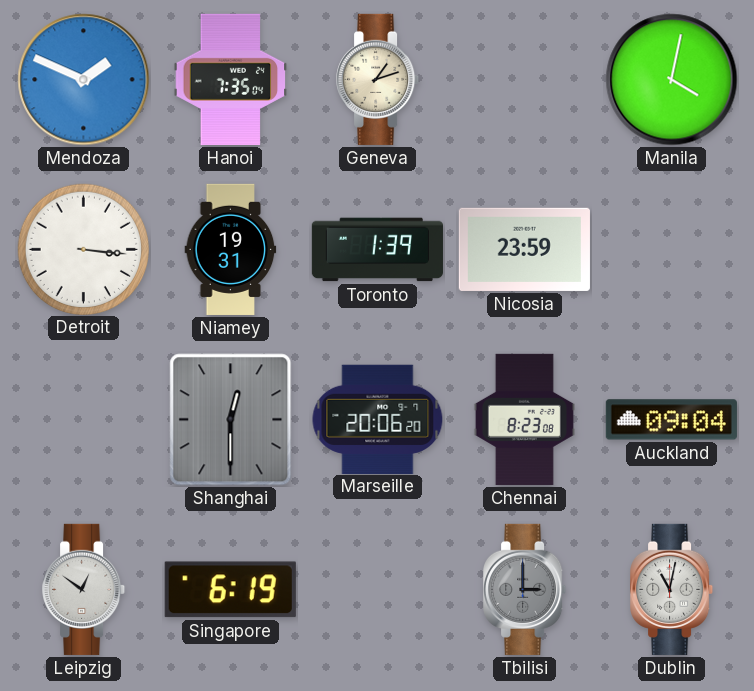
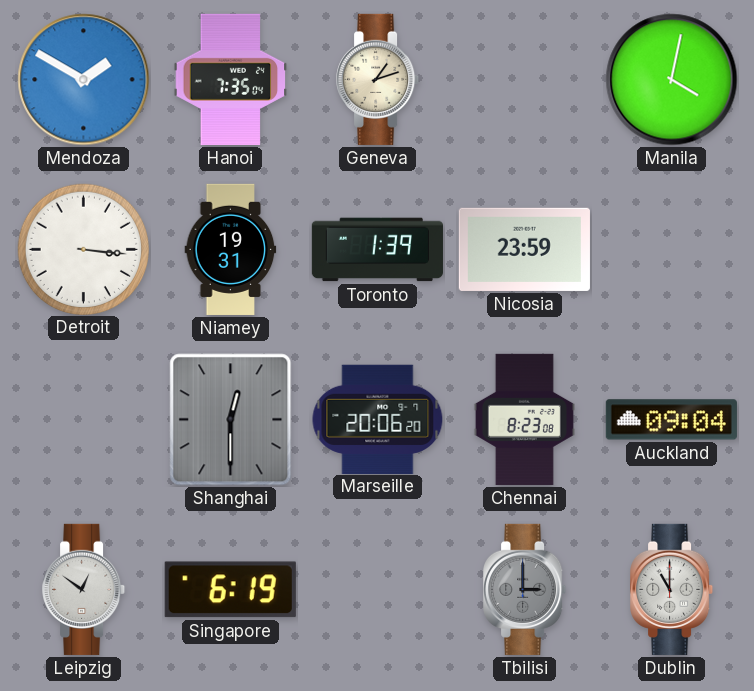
Mendoza: 1:49 -> 1:50
Dublin: 11:02 -> 11:00
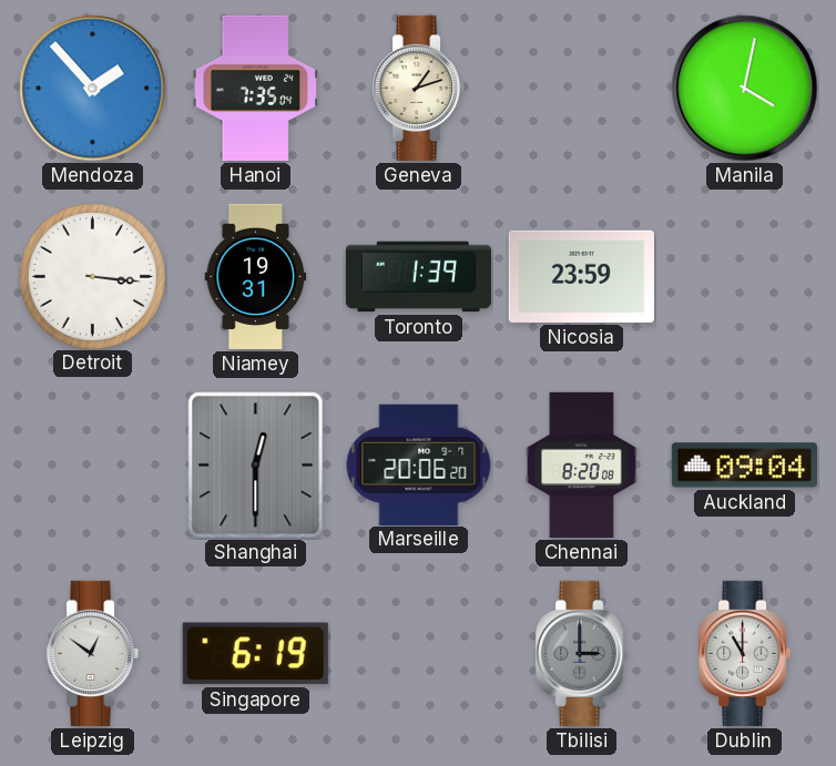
Mendoza: 1:50 -> 1:53
Chennai: 8:23 -> 8:20
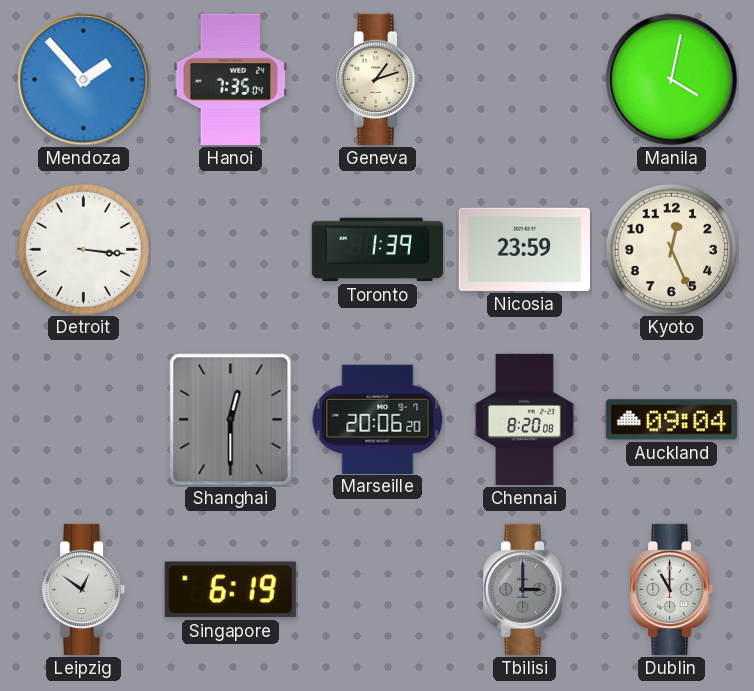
Niamey: 19:31 -> none
Kyoto: none -> 12:26
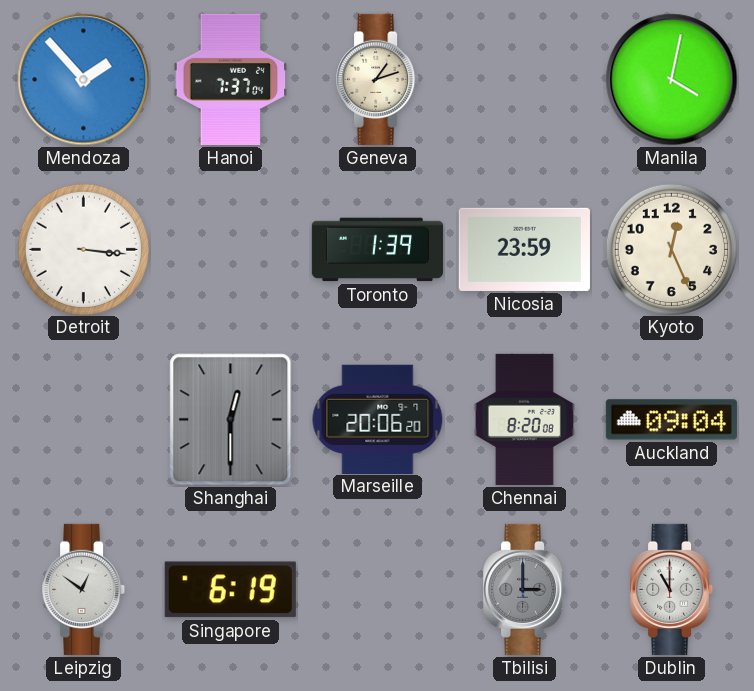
Hanoi: 7:35 -> 7:37
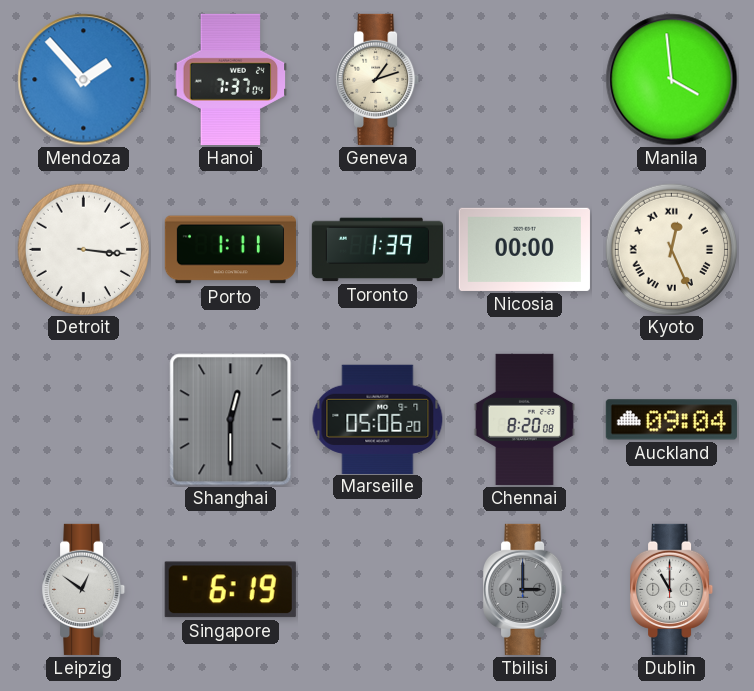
Manila: 4:02 -> 3:59
Porto: none -> 1:11
Nicosia: 23:59 -> 00:00
Kyoto numerals: Arabic -> Roman
Marseille: 20:06 -> 05:06
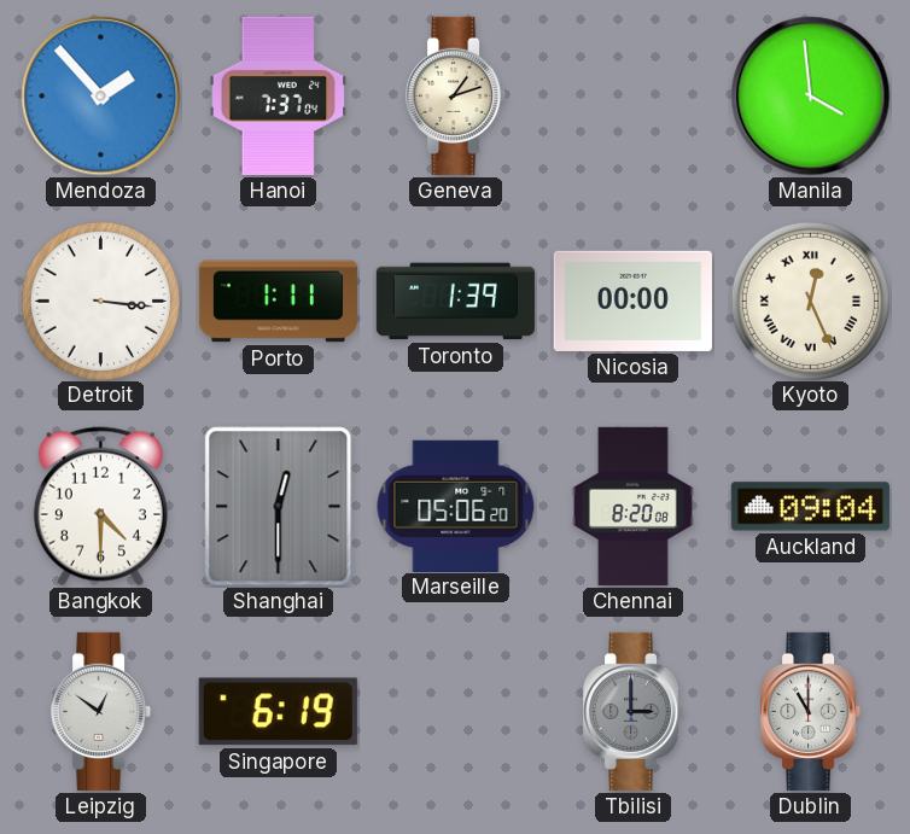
Bangkok: none -> 4:30
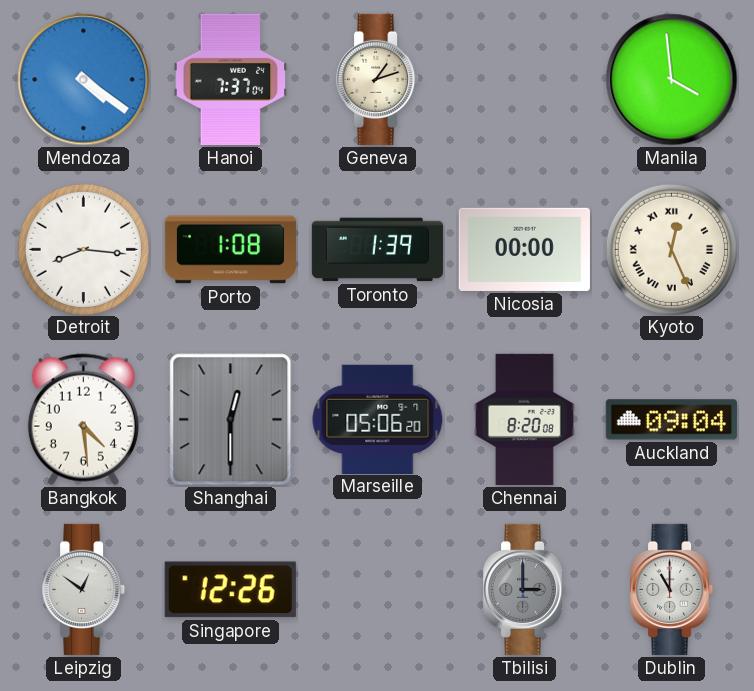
Mendoza: 1:53 -> 4:21
Detroit: 3:16 -> 8:16
Porto: 1:11 -> 1:08
Bangkok: 4:30 -> 4:29
Singapore: 6:19 -> 12:26
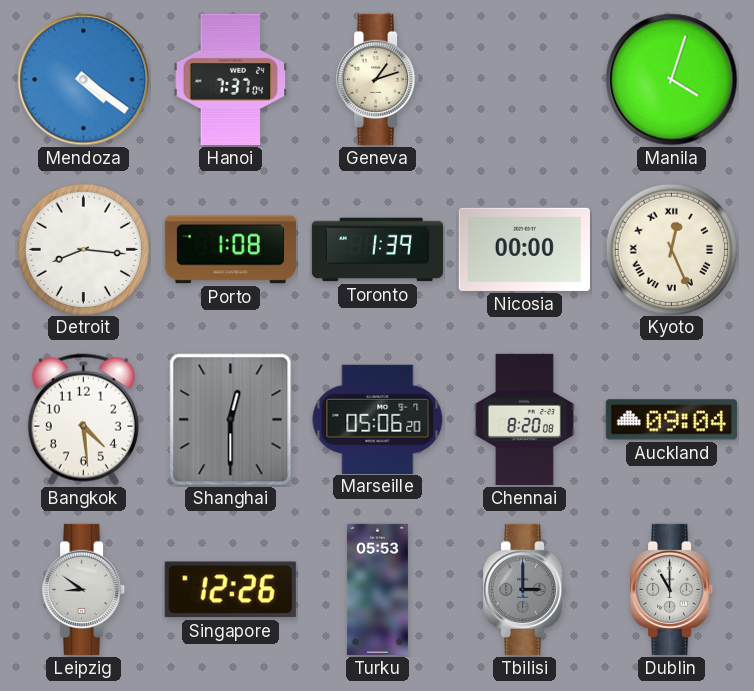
Manila: 3:59 -> 4:03
Leipzig: 12:51 -> 8:51
Turku: none -> 05:53
